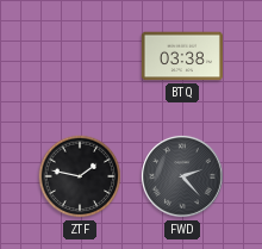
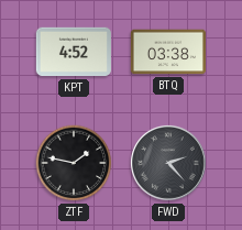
KPT: none -> 4:52
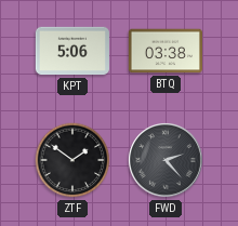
KPT: 4:52 -> 5:06
ZTF: 1:47 -> 1:51
